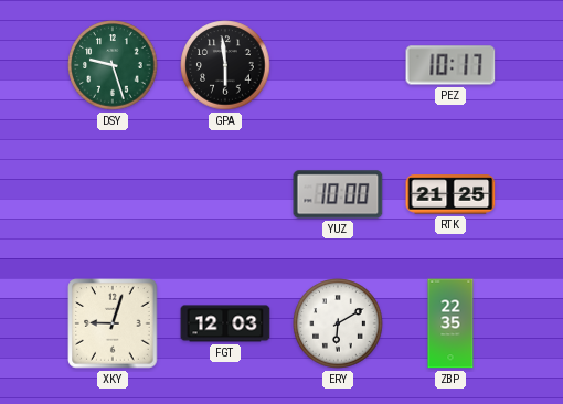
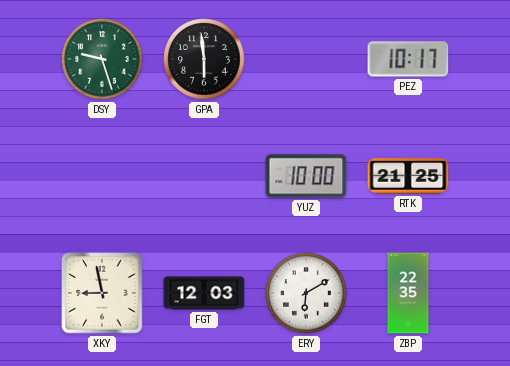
XKY: 9:03 -> 8:58
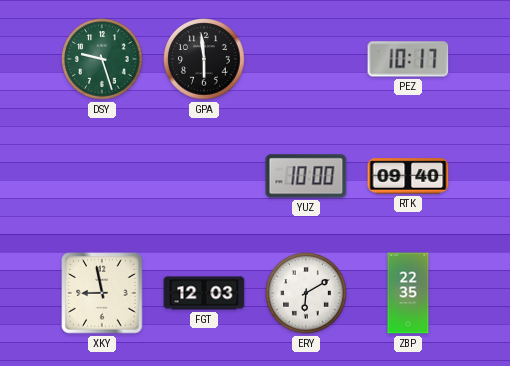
RTK: 21:25 -> 09:40
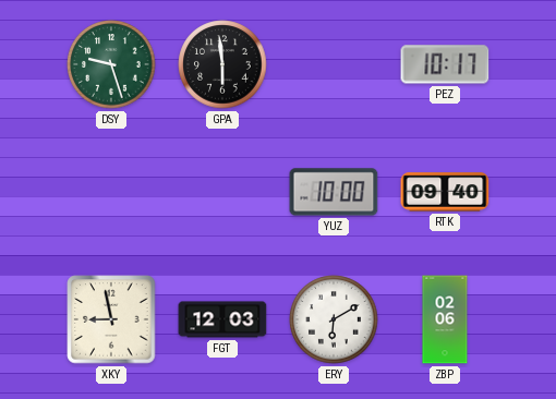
ZBP: 22:35 -> 02:06
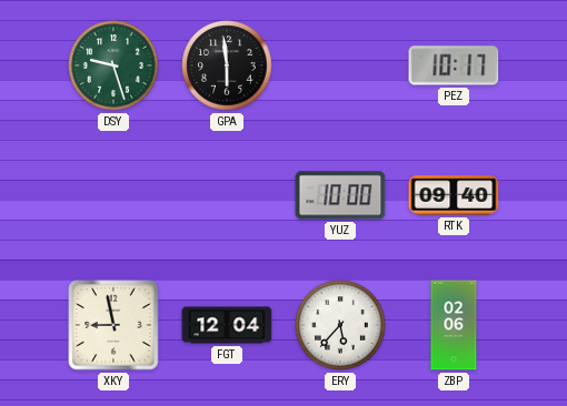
FGT: 12:03 -> 12:04
ERY: 6:10 -> 5:37
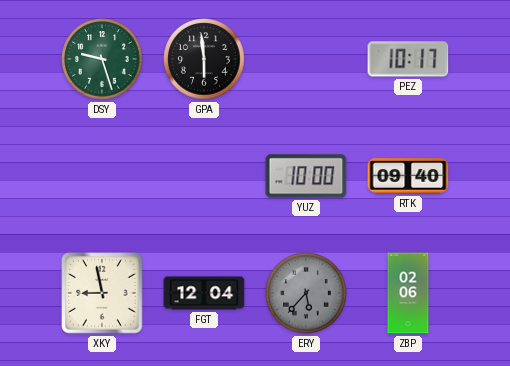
ERY dial: white -> grey
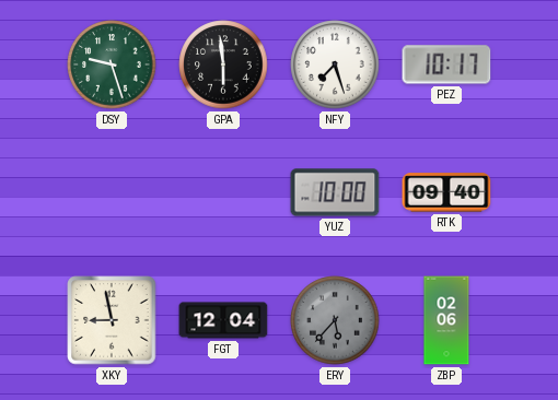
NFY: none -> 7:27
